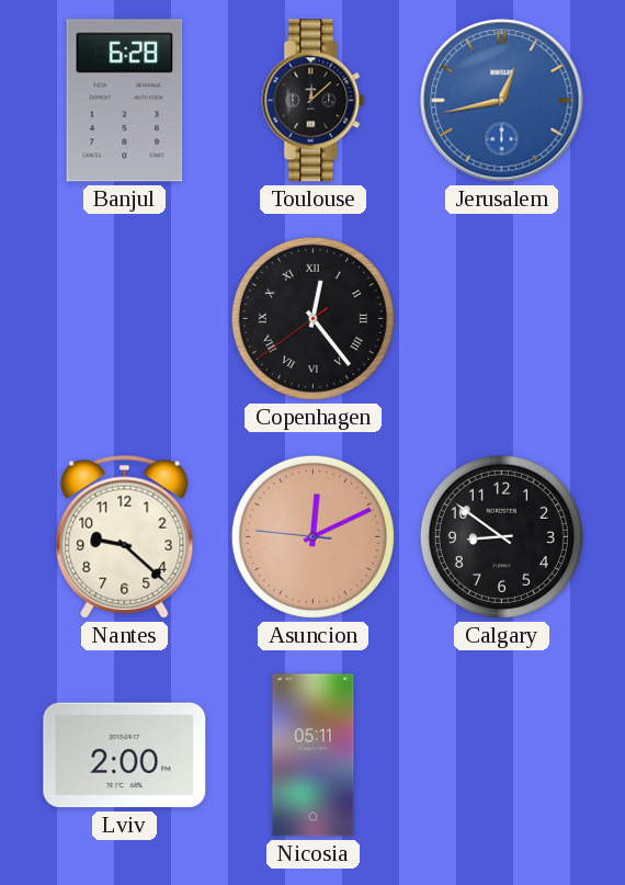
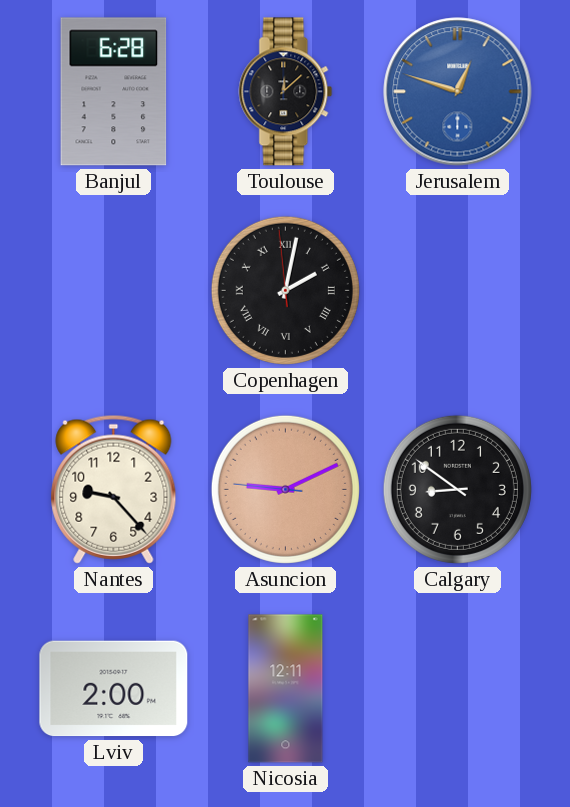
Jerusalem: 12:43 -> 12:48
Copenhagen: 12:23 -> 2:01
Nantes: 9:22 -> 9:23
Asuncion: 12:10 -> 9:10
Nicosia: 05:11 -> 12:11
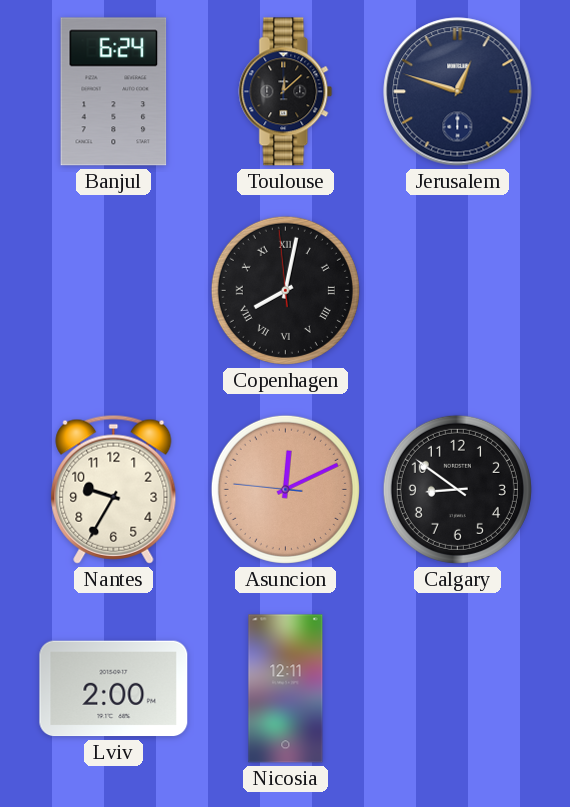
Banjul: 6:28 -> 6:24
Jerusalem dial: blue -> navy
Copenhagen: 2:01 -> 8:01
Nantes: 9:23 -> 9:35
Asuncion: 9:10 -> 12:10
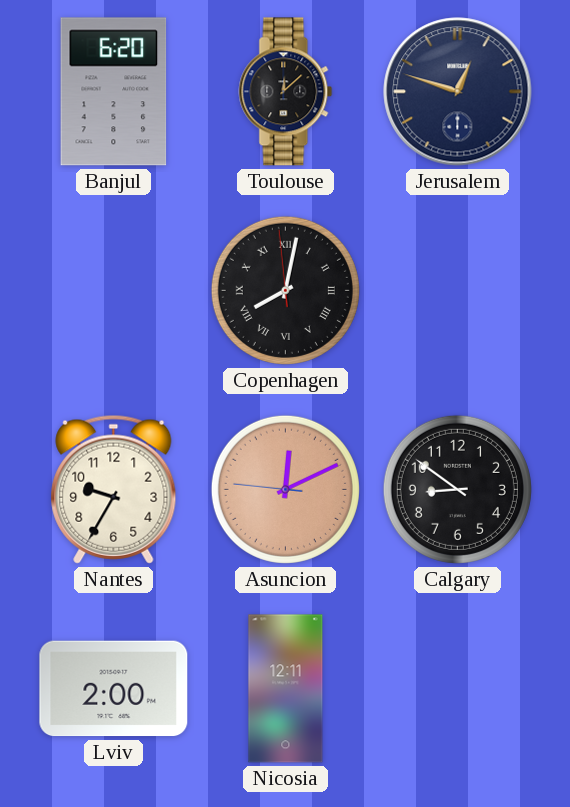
Banjul: 6:24 -> 6:20
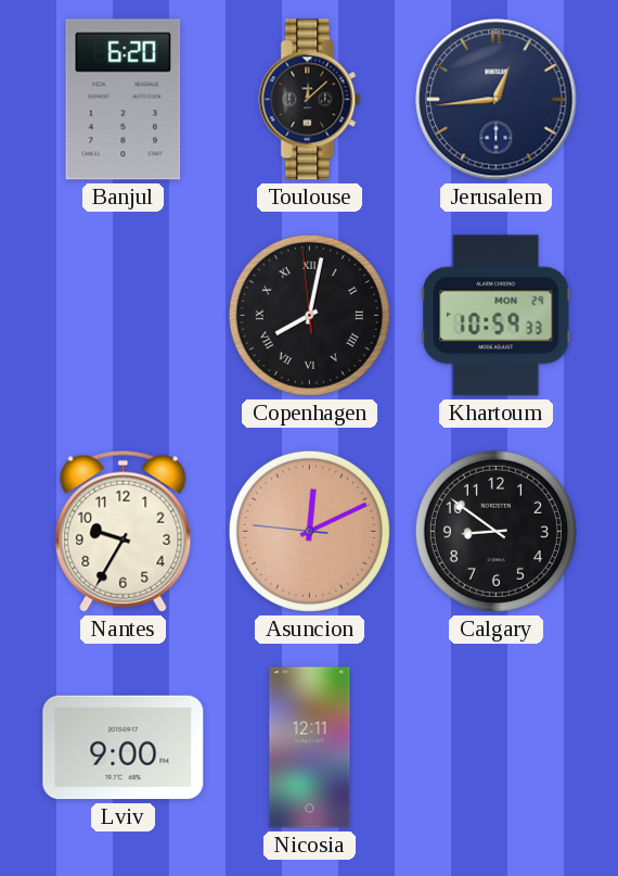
Jerusalem: 12:48 -> 12:44
Khartoum: none -> 10:59
Lviv: 2:00 -> 9:00
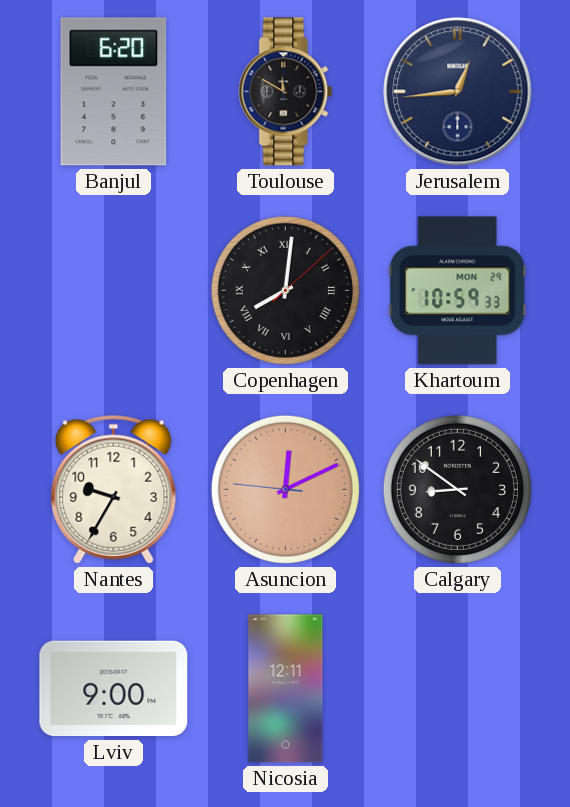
Toulouse: 12:08 -> 11:50
Copenhagen: 8:01:59 -> 8:01:08
